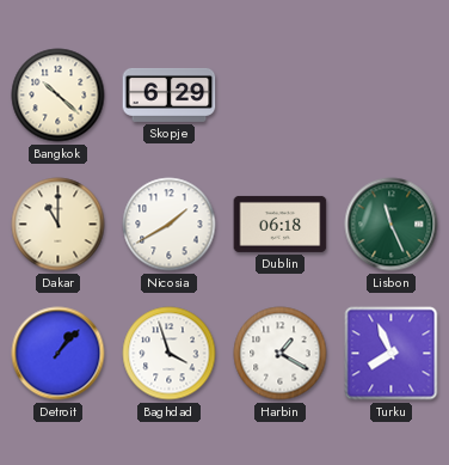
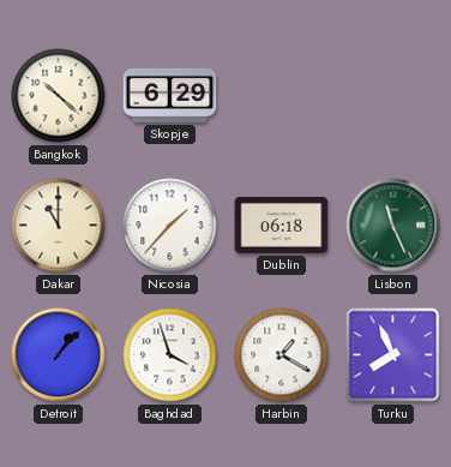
Nicosia: 1:40 -> 1:37
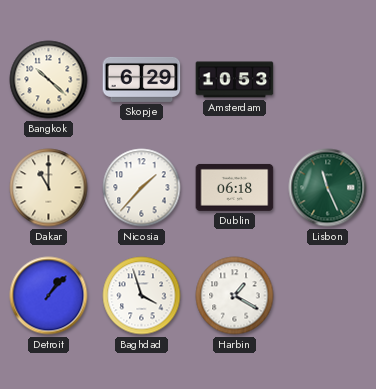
Amsterdam: none -> 10:53
Turku: 7:56 -> none
